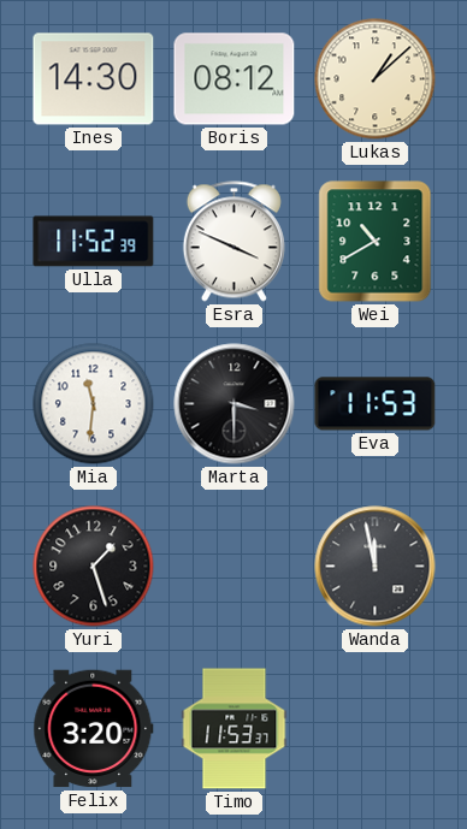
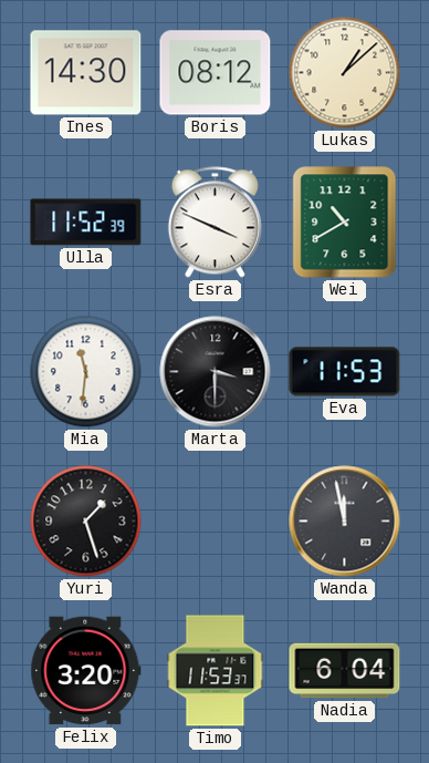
Nadia: none -> 6:04
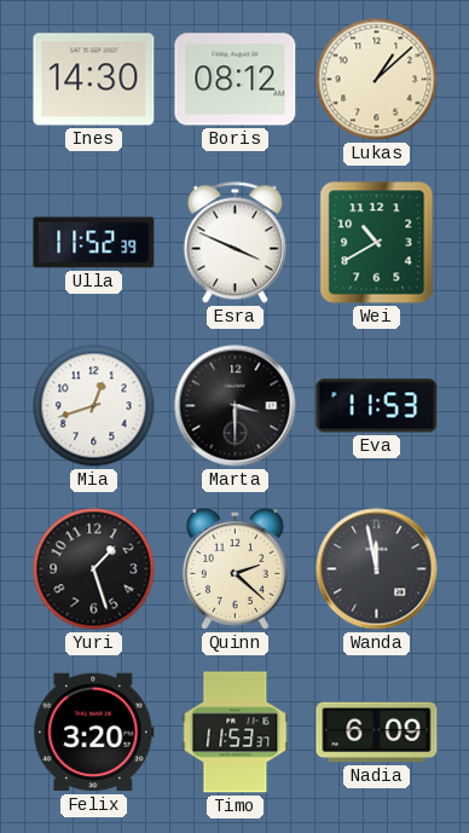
Mia: 11:31 -> 12:42
Quinn: none -> 2:22
Nadia: 6:04 -> 6:09
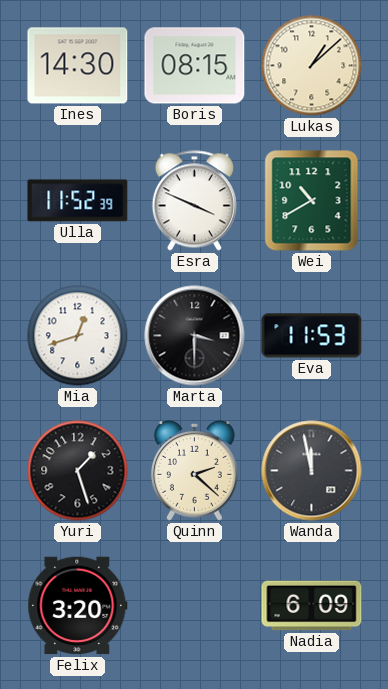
Boris: 08:12 -> 08:15
Timo: 11:53 -> none
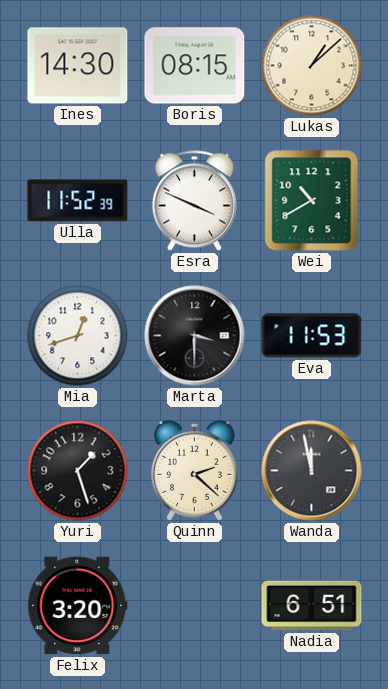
Nadia: 6:09 -> 6:51
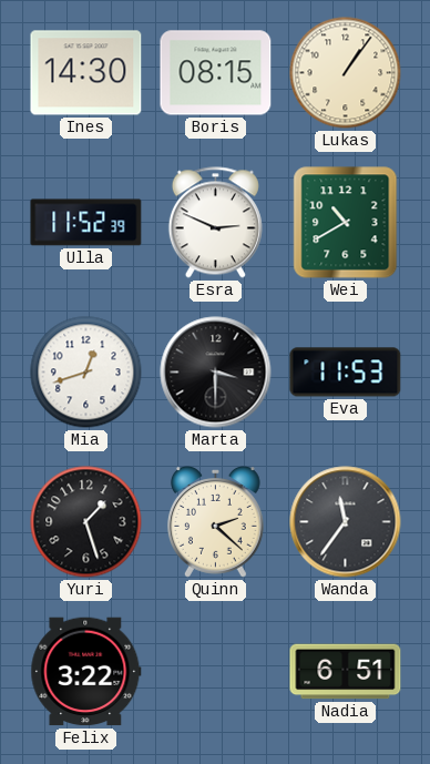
Lukas: 1:08 -> 1:06
Esra: 3:49 -> 2:49
Wanda: 11:58 -> 11:36
Felix: 3:20 -> 3:22
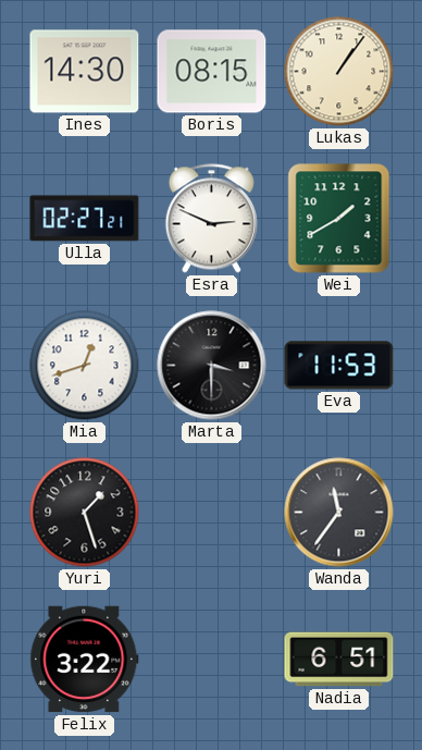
Ulla: 11:52 -> 02:27
Wei: 10:40 -> 1:40
Quinn: 2:22 -> none
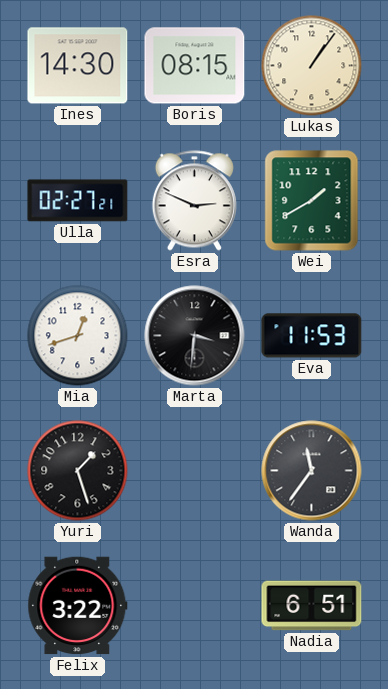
Marta: 3:30 -> 3:31
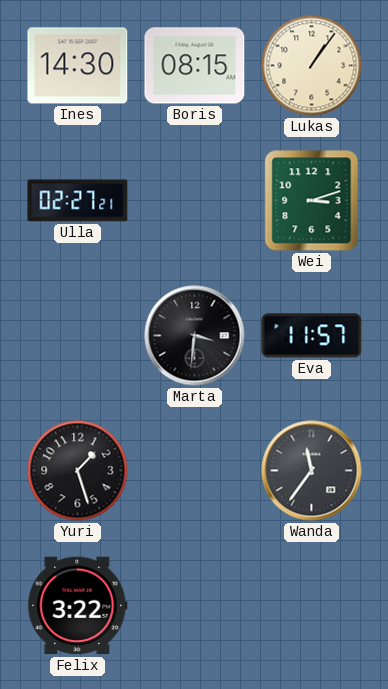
Esra: 2:49 -> none
Wei: 1:40 -> 3:12
Mia: 12:42 -> none
Eva: 11:53 -> 11:57
Nadia: 6:51 -> none
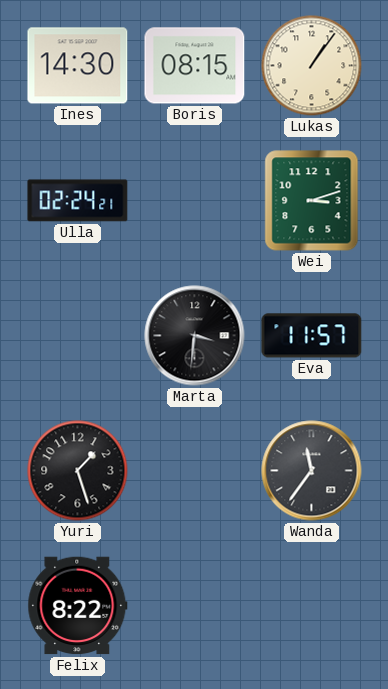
Ulla: 02:27 -> 02:24
Felix: 3:22 -> 8:22
